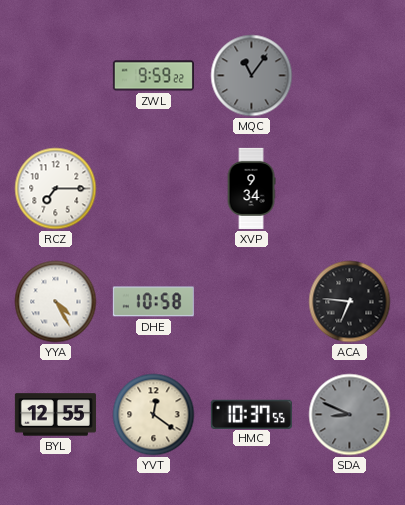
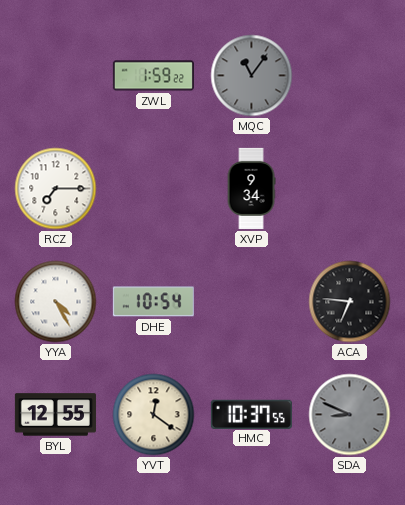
ZWL: 9:59 -> 1:59
DHE: 10:58 -> 10:54
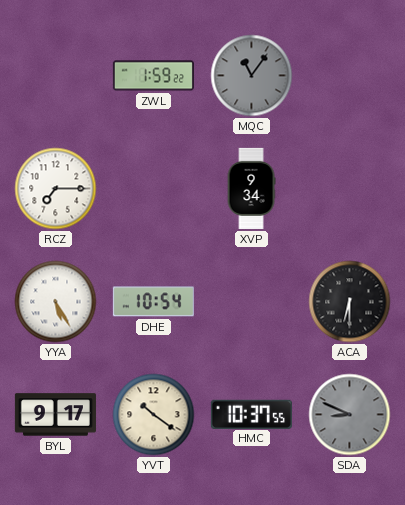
YYA: 4:25 -> 5:25
ACA: 6:46 -> 6:30
BYL: 12:55 -> 9:17
YVT: 12:21 -> 10:21
